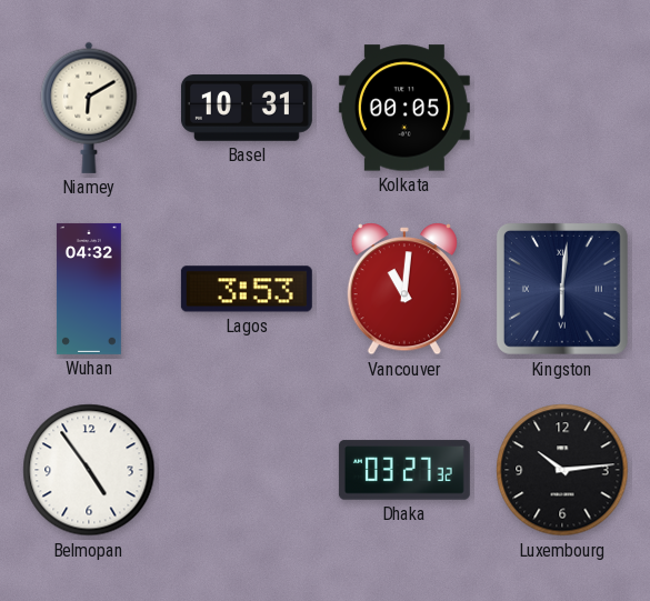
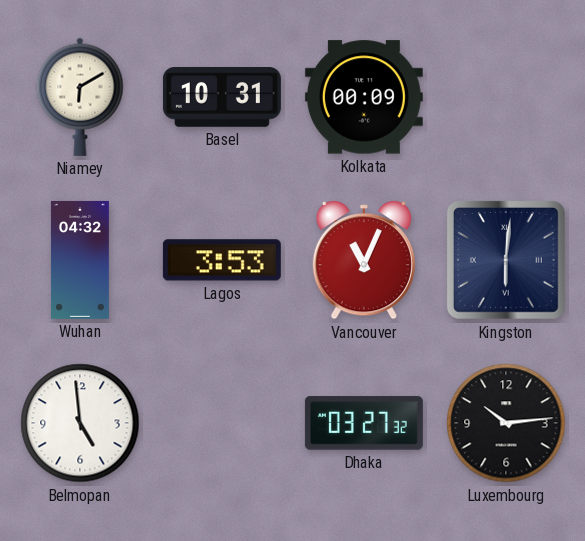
Kolkata: 00:05 -> 00:09
Vancouver: 11:01 -> 11:04
Belmopan: 4:54 -> 4:59
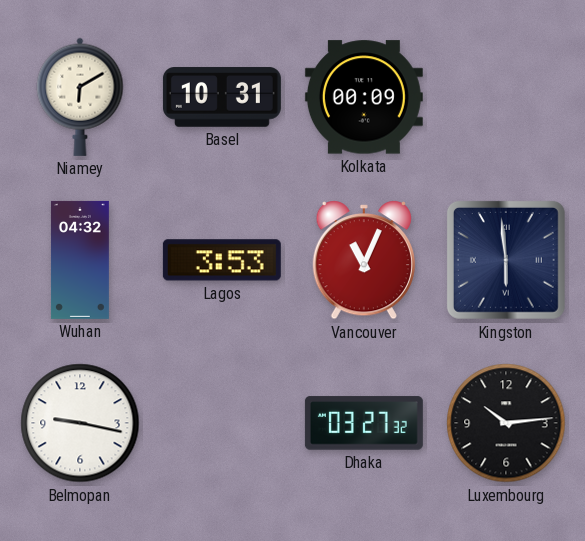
Kingston: 6:01 -> 5:59
Belmopan: 4:59 -> 9:17
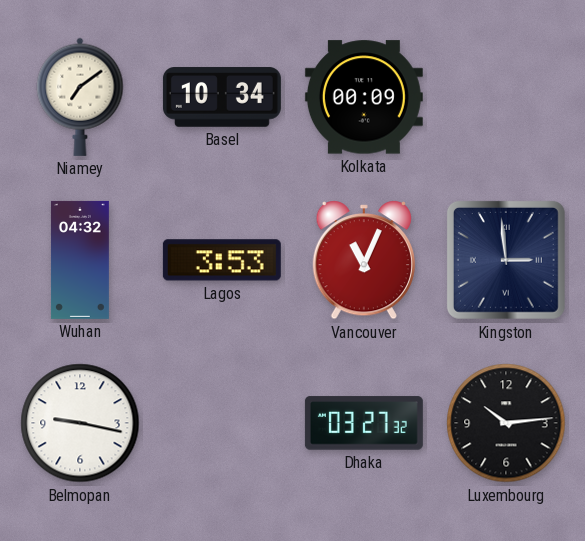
Niamey: 6:10 -> 7:09
Basel: 10:31 -> 10:34
Kingston: 5:59 -> 2:59
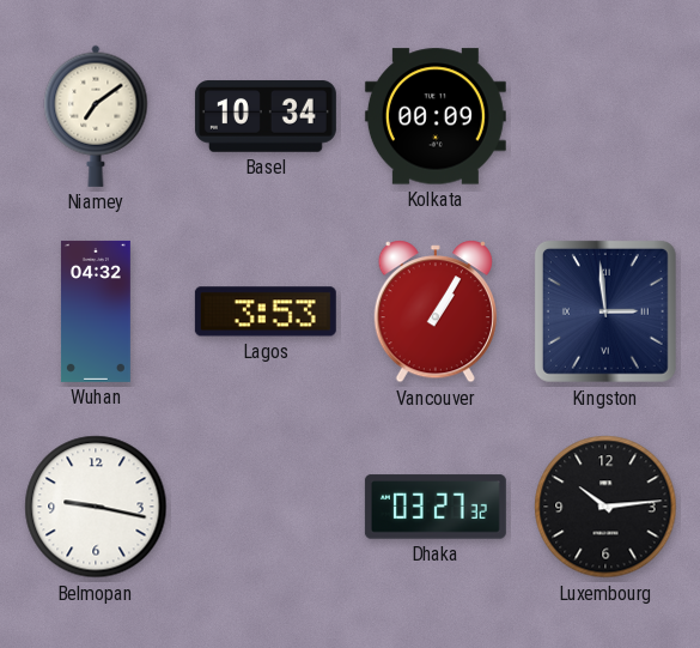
Vancouver: 11:04 -> 1:05
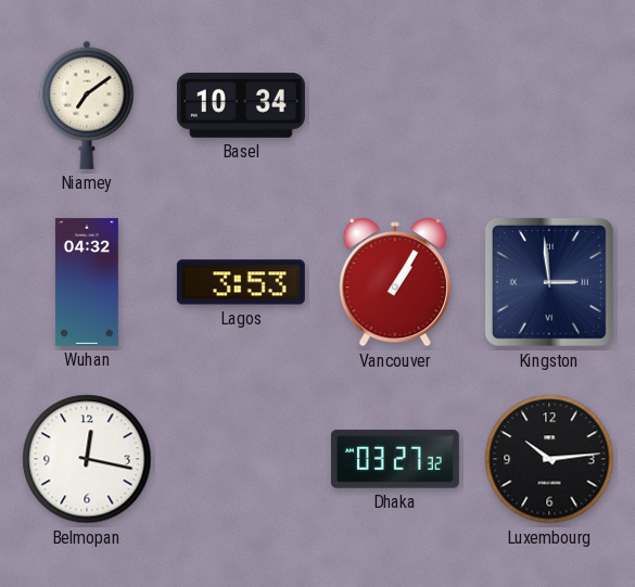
Kolkata: 00:09 -> none
Belmopan: 9:17 -> 12:17
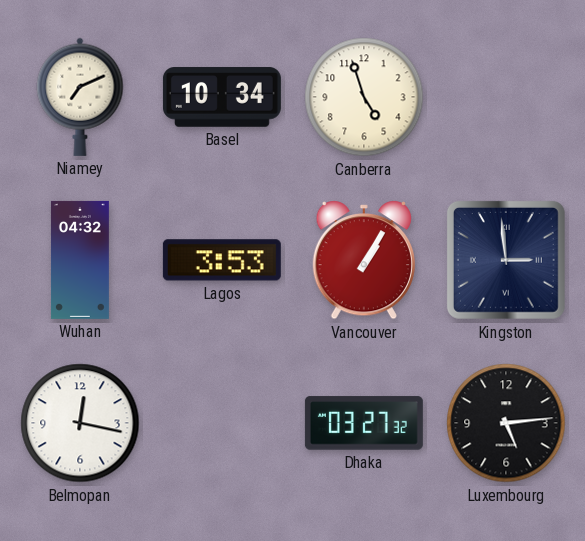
Niamey: 7:09 -> 7:11
Canberra: none -> 4:57
Luxembourg: 10:14 -> 5:14
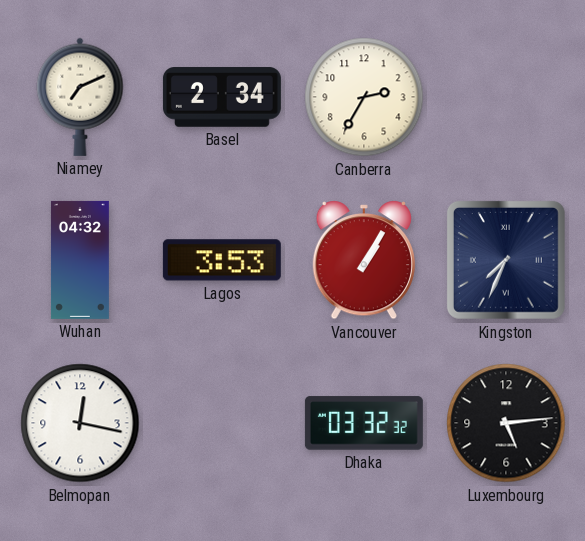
Basel: 10:34 -> 2:34
Canberra: 4:57 -> 2:35
Kingston: 2:59 -> 7:34
Dhaka: 03:27 -> 03:32
